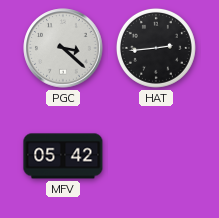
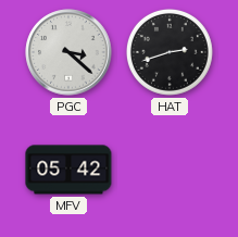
HAT: 2:44 -> 2:42
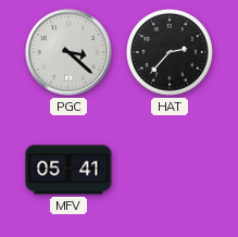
HAT: 2:42 -> 2:37
MFV: 05:42 -> 05:41
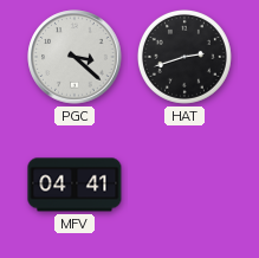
HAT: 2:37 -> 2:42
MFV: 05:41 -> 04:41
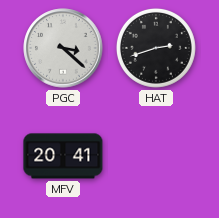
MFV: 04:41 -> 20:41
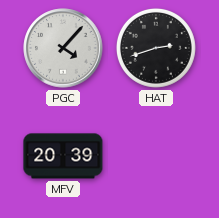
PGC: 3:22 -> 4:07
MFV: 20:41 -> 20:39
